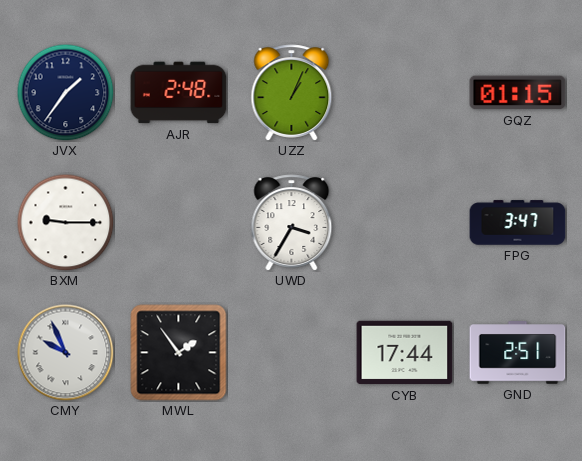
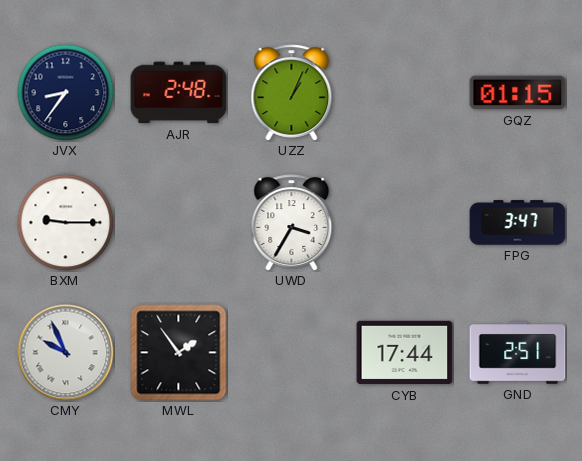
JVX: 1:36 -> 8:36
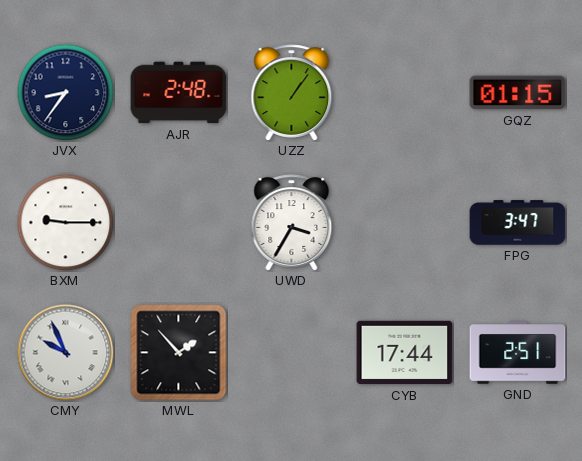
UZZ: 1:04 -> 1:06
MWL: 1:54 -> 1:53
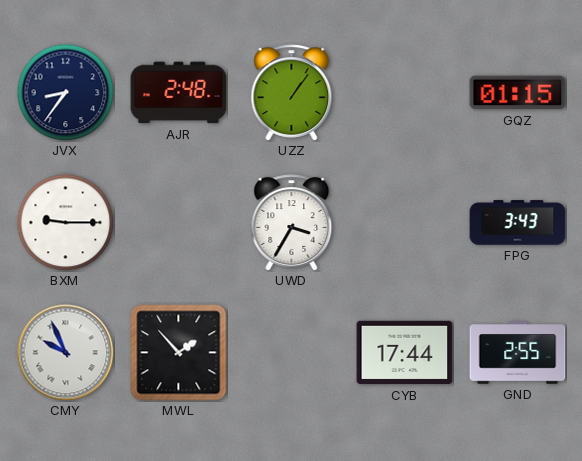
FPG: 3:47 -> 3:43
GND: 2:51 -> 2:55
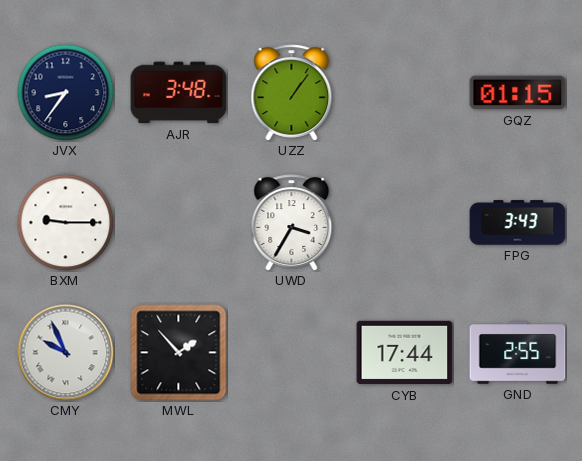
AJR: 2:48 -> 3:48
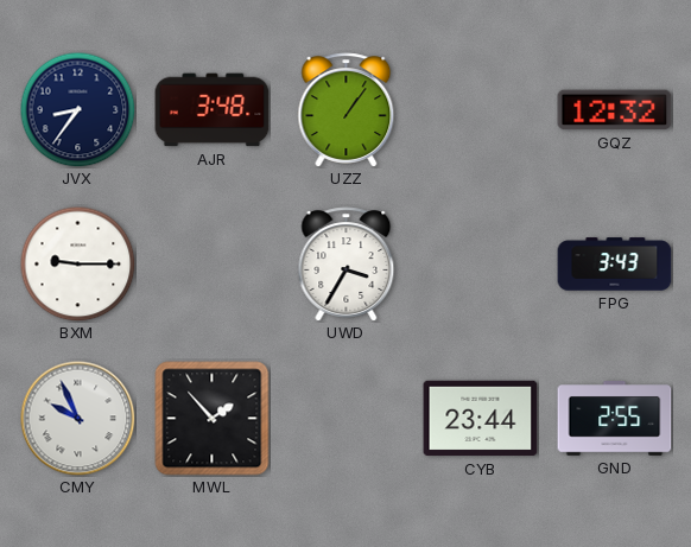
GQZ: 01:15 -> 12:32
CYB: 17:44 -> 23:44
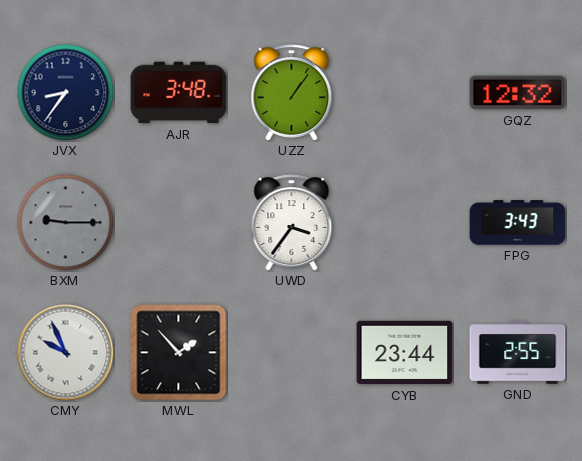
BXM dial: white -> grey
UWD: 3:35 -> 3:36
